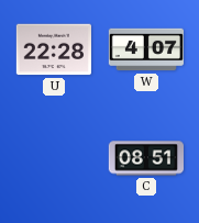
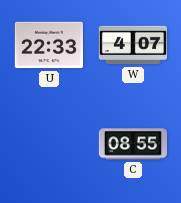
U: 22:28 -> 22:33
C: 08:51 -> 08:55
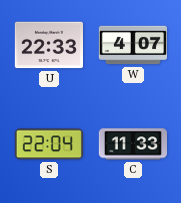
S: none -> 22:04
C: 08:55 -> 11:33
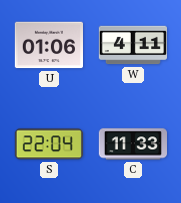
U: 22:33 -> 01:06
W: 4:07 -> 4:11
